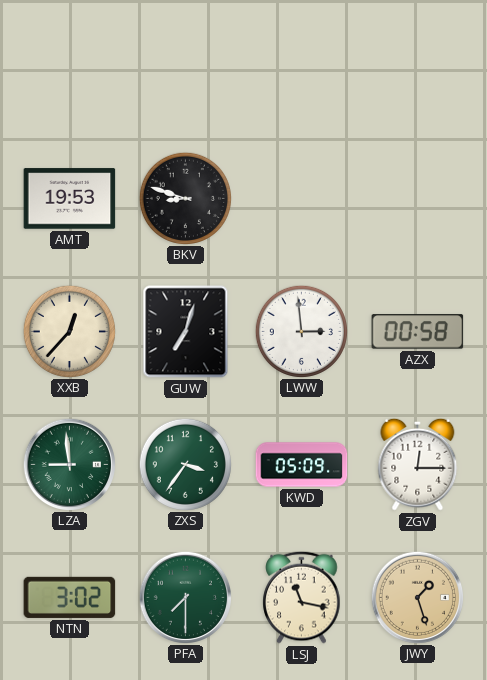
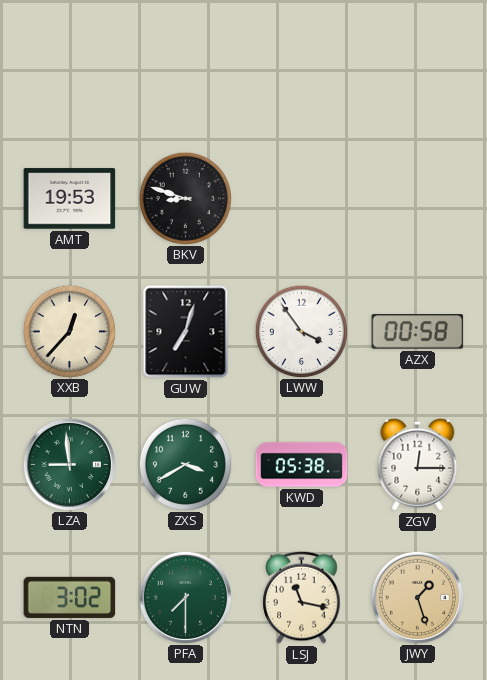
LWW: 2:59 -> 3:54
ZXS: 3:36 -> 3:40
KWD: 05:09 -> 05:38
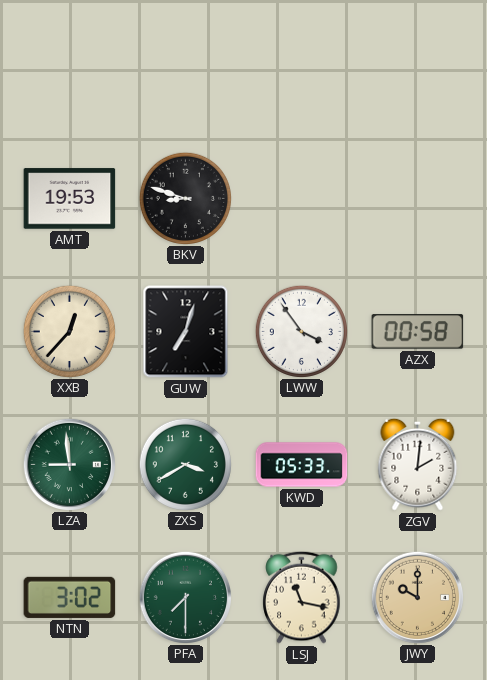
KWD: 05:38 -> 05:33
ZGV: 12:15 -> 2:01
JWY: 1:27 -> 10:00
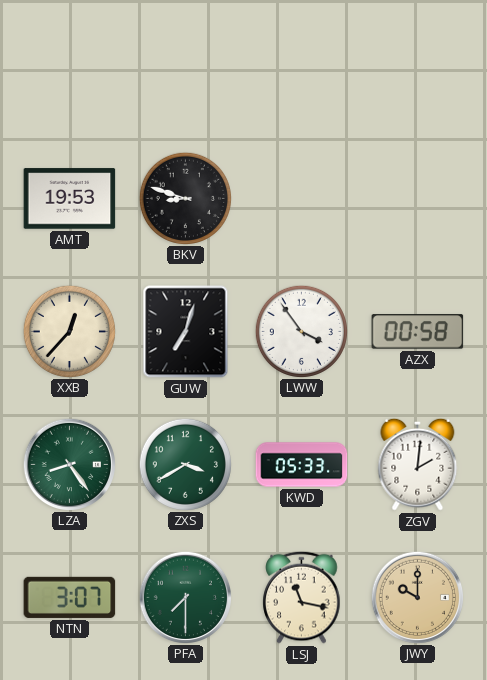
LZA: 8:59 -> 8:24
NTN: 3:02 -> 3:07
